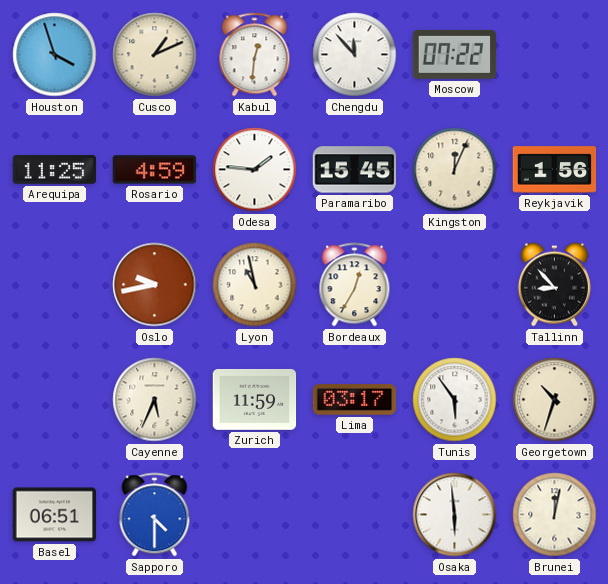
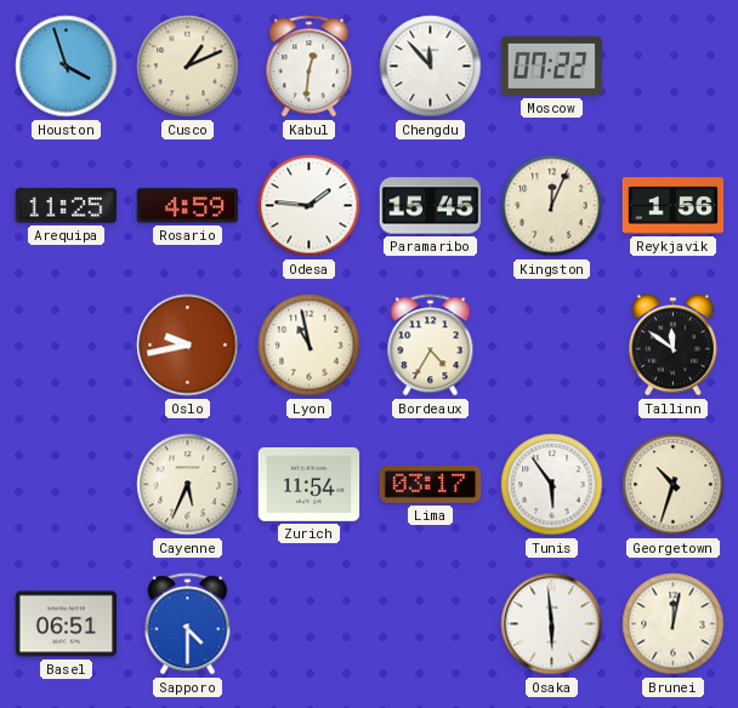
Bordeaux: 12:35 -> 4:35
Tallinn: 8:53 -> 11:51
Zurich: 11:59 -> 11:54
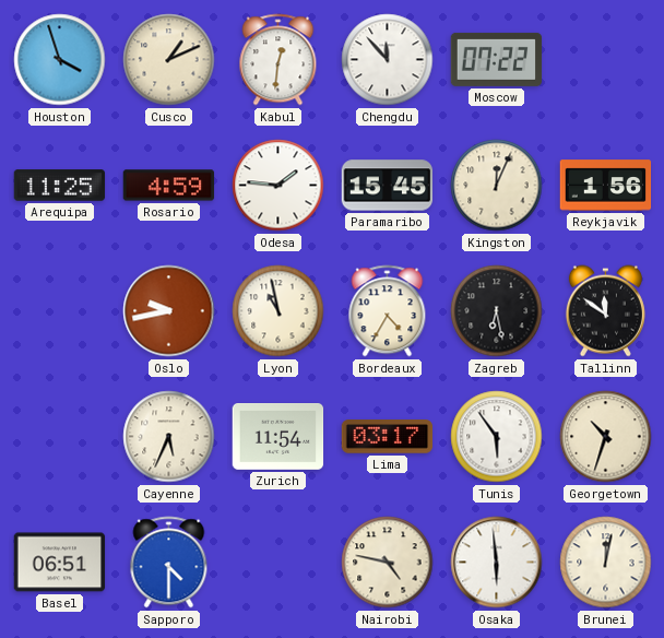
Zagreb: none -> 6:28
Nairobi: none -> 4:47
